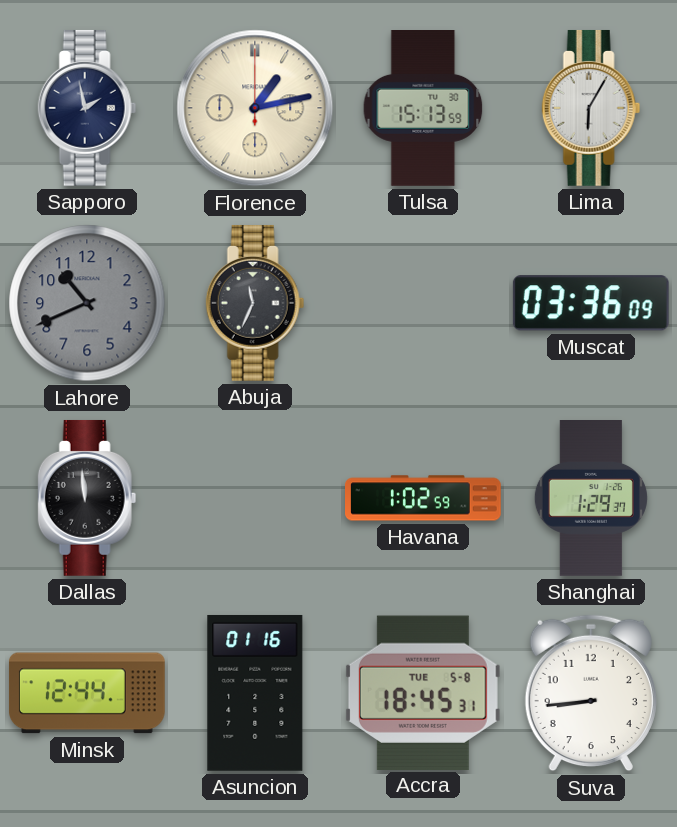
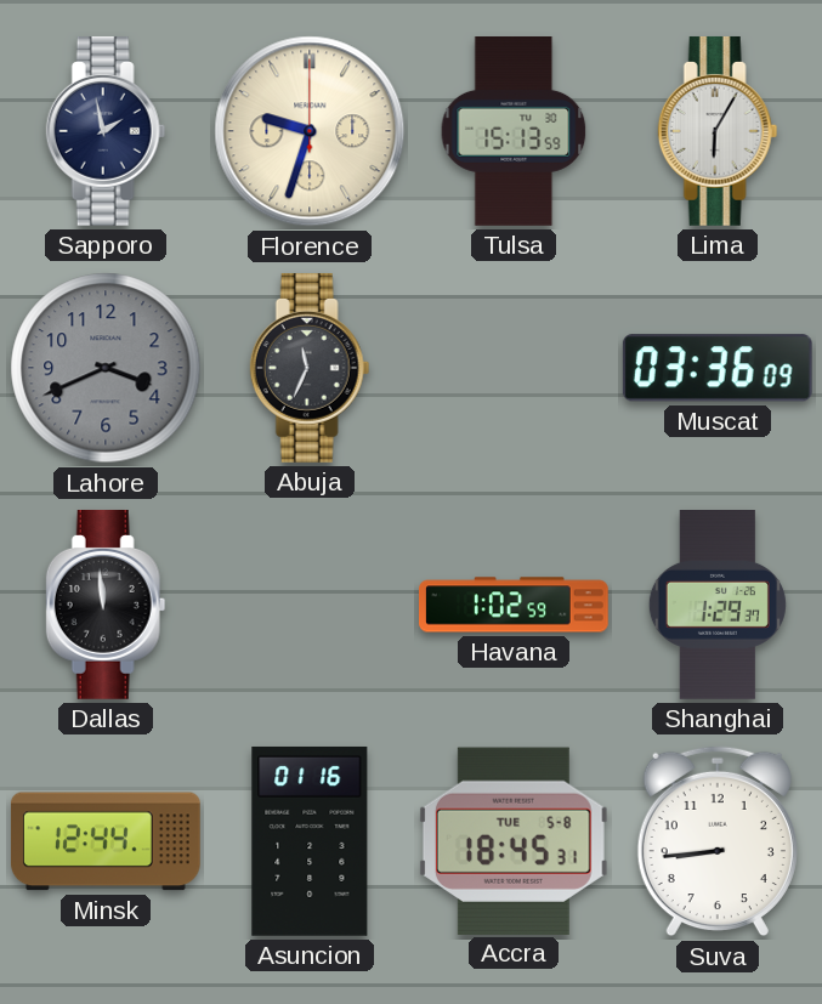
Florence: 1:13 -> 9:33
Lahore: 10:41 -> 3:41
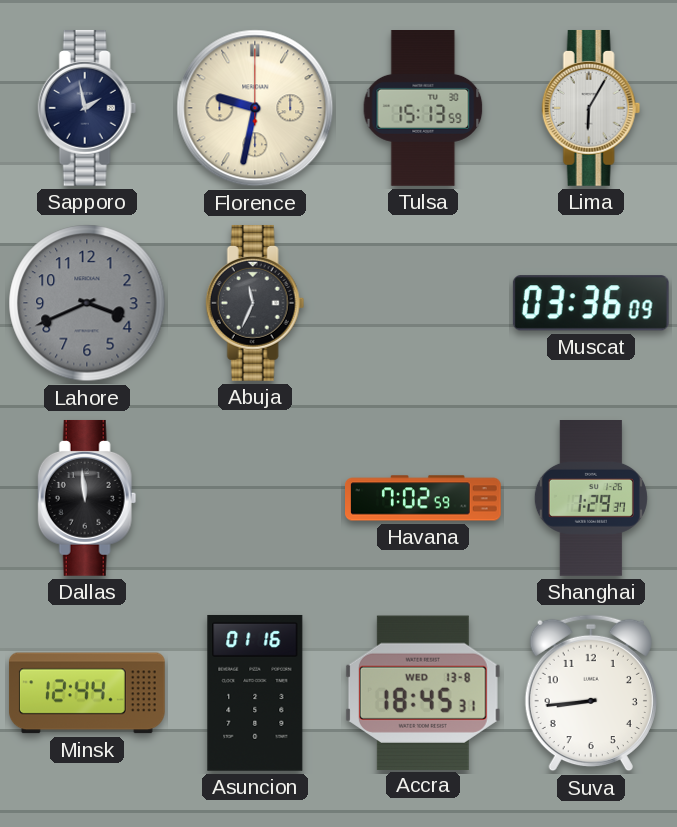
Florence: 9:33 -> 9:32
Havana: 1:02 -> 7:02
Accra date: TUE 5-8 -> WED 13-8
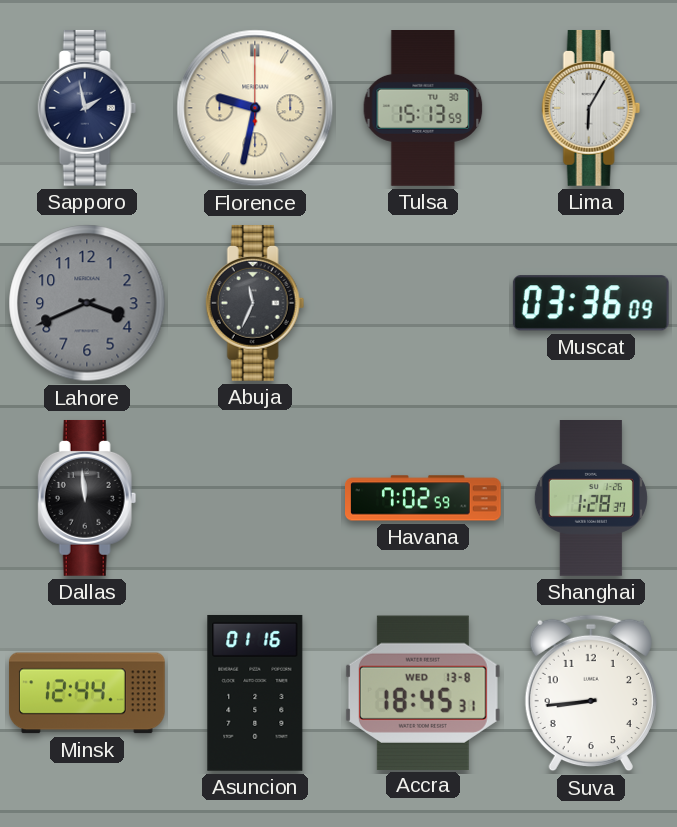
Shanghai: 1:29 -> 1:28
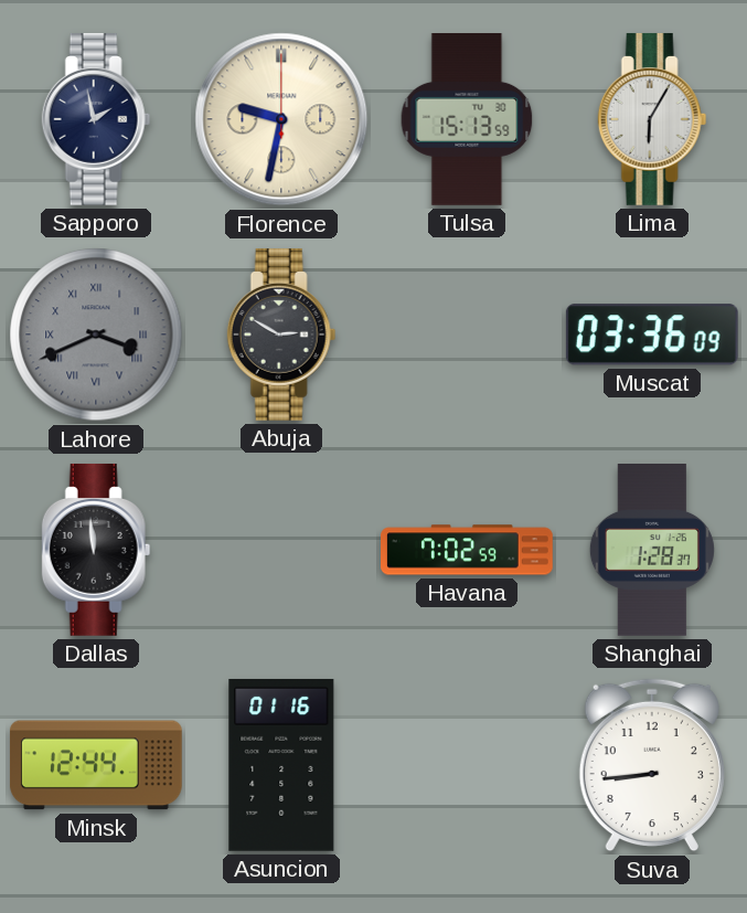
Lahore numerals: Arabic -> Roman
Abuja: 11:34 -> 2:50
Accra: 18:45 -> none
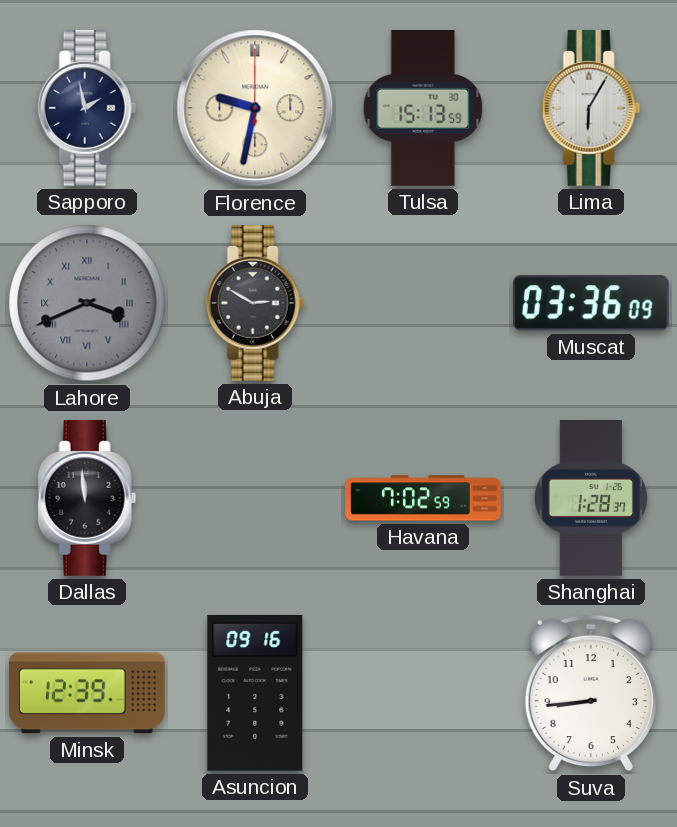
Minsk: 12:44 -> 12:39
Asuncion: 01:16 -> 09:16
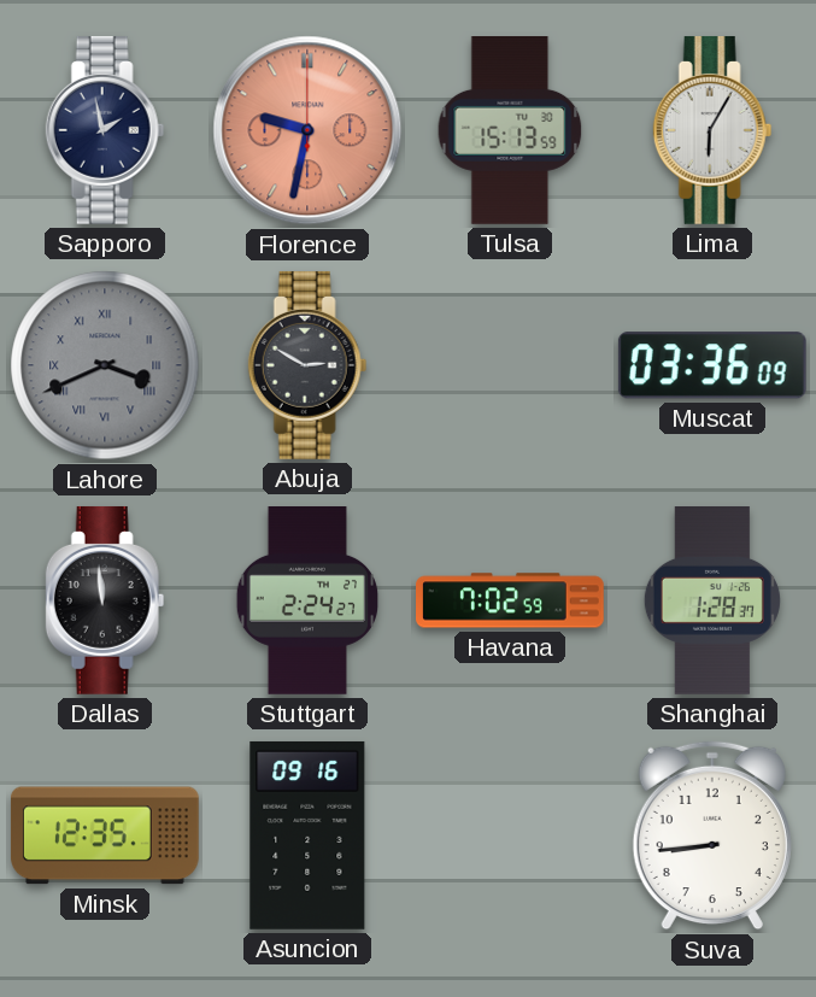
Florence dial: cream -> salmon
Stuttgart: none -> 2:24
Minsk: 12:39 -> 12:35
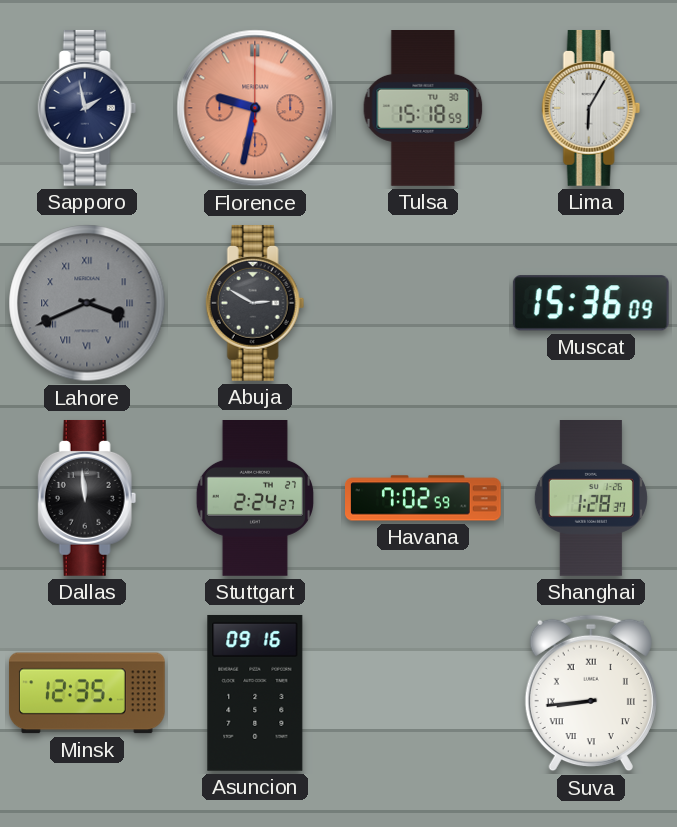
Tulsa: 15:13 -> 15:18
Muscat: 03:36 -> 15:36
Suva numerals: Arabic -> Roman
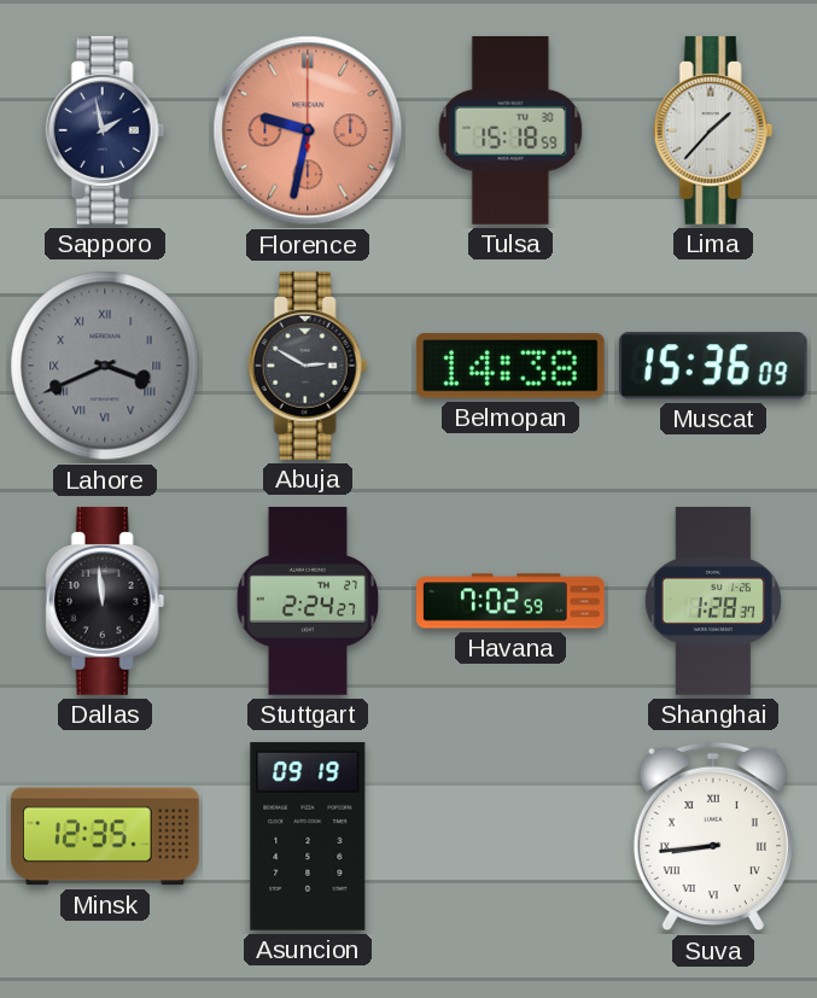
Lima: 6:05 -> 1:37
Belmopan: none -> 14:38
Asuncion: 09:16 -> 09:19
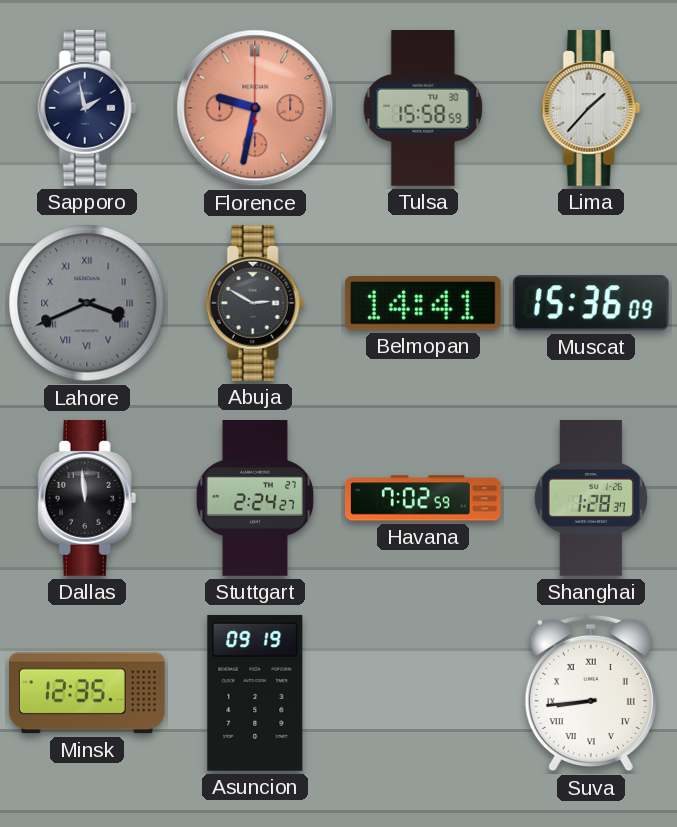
Tulsa: 15:18 -> 15:58
Belmopan: 14:38 -> 14:41
